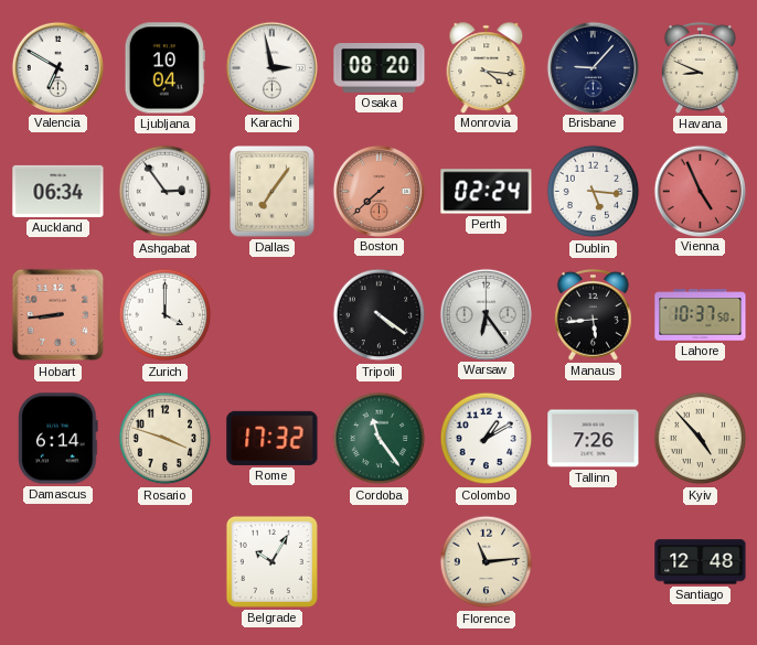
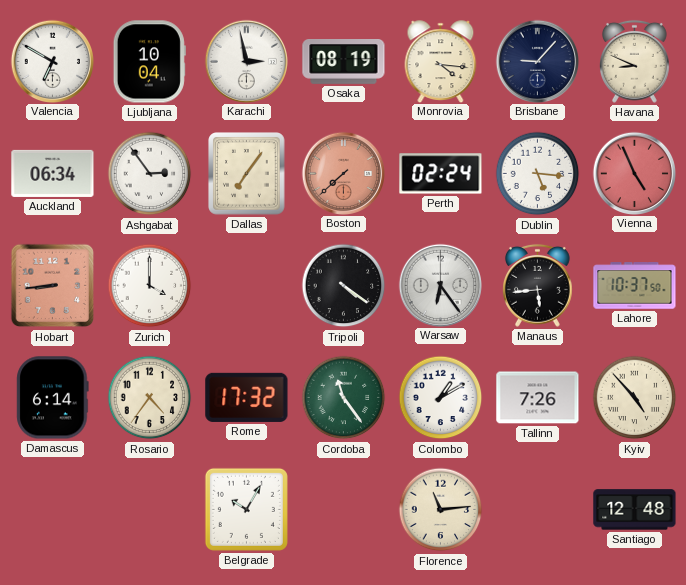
Osaka: 08:20 -> 08:19
Rosario: 3:48 -> 4:36
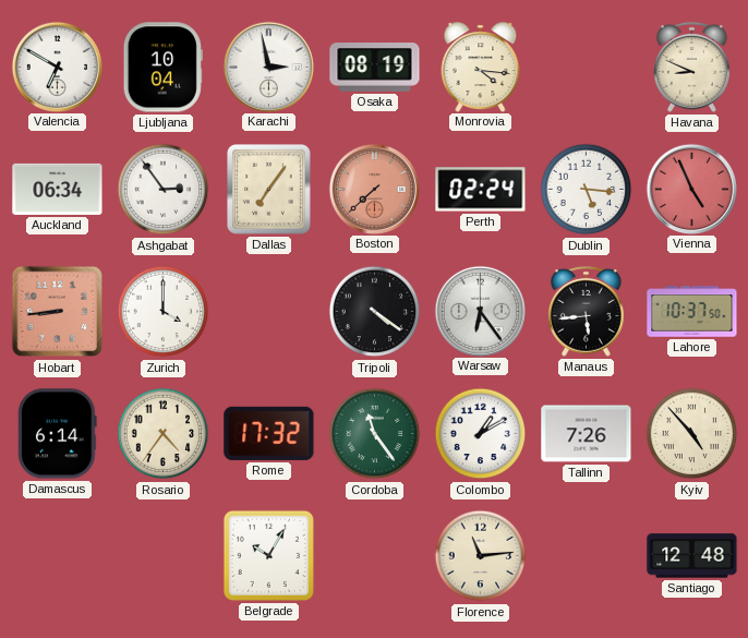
Brisbane: 9:07 -> none
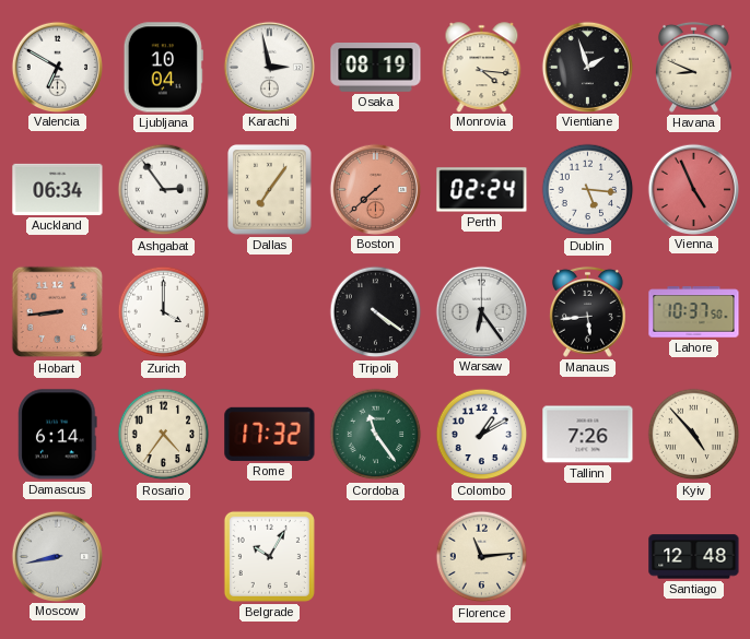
Vientiane: none -> 1:57
Moscow: none -> 8:43
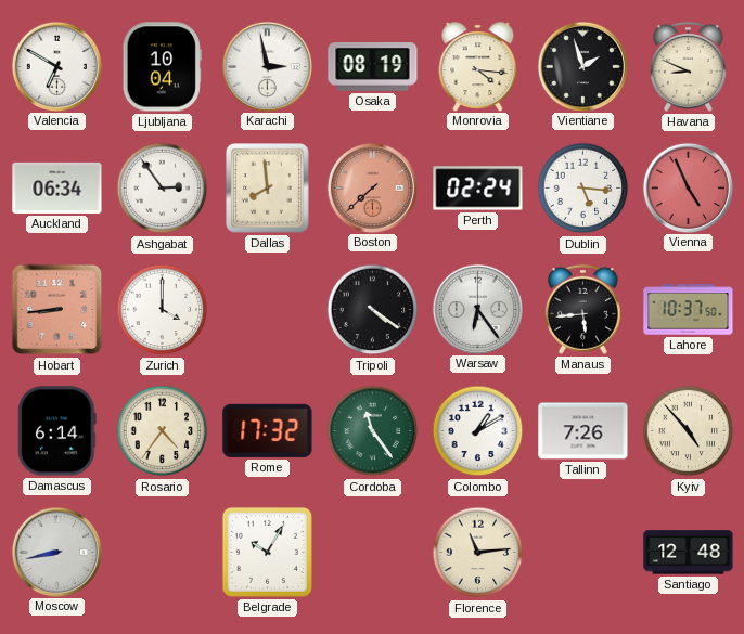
Dallas: 7:06 -> 7:59
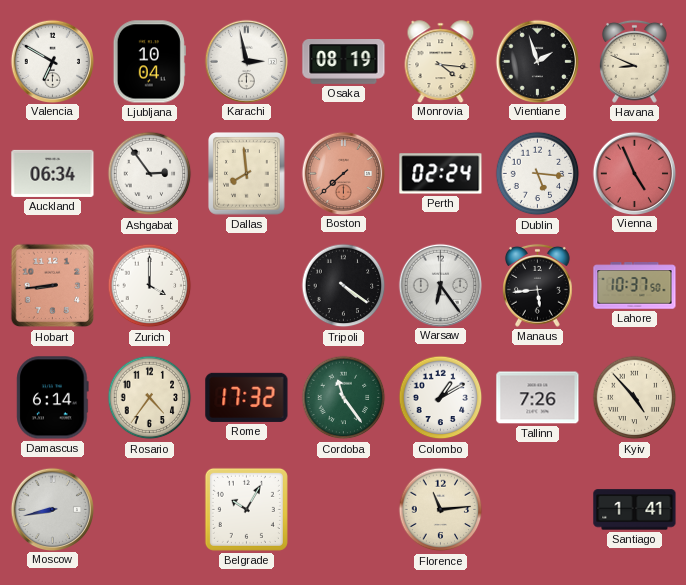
Santiago: 12:48 -> 1:41
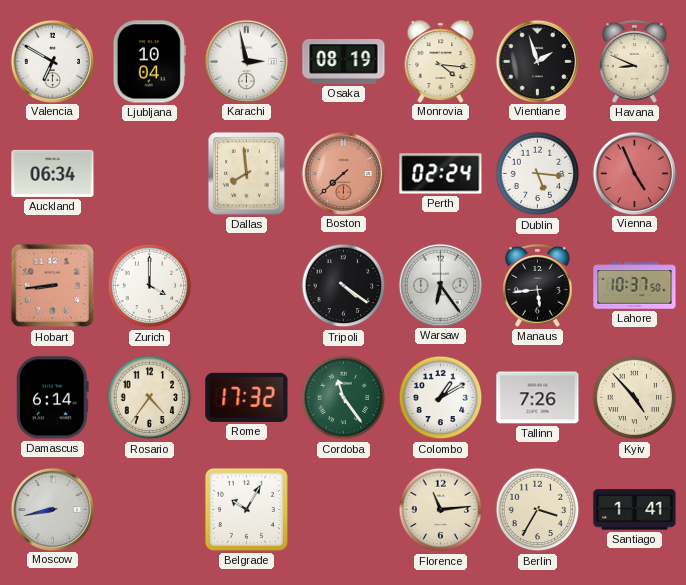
Ashgabat: 2:54 -> none
Berlin: none -> 3:35
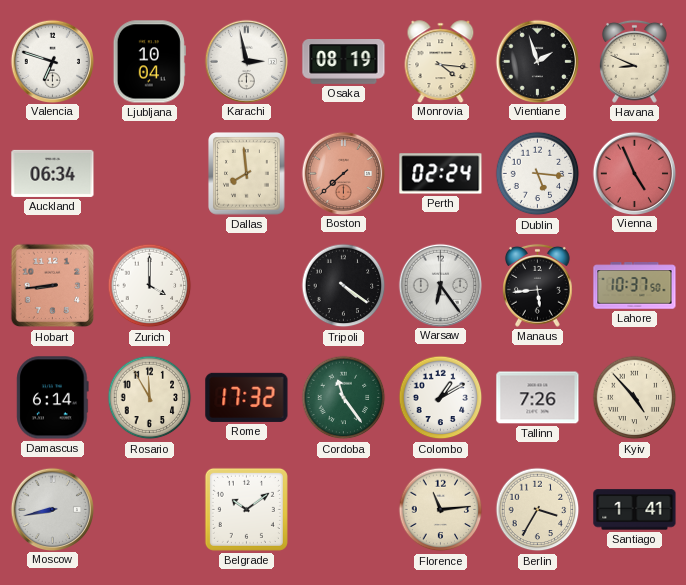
Valencia: 6:50 -> 6:48
Rosario: 4:36 -> 11:55
Belgrade: 10:05 -> 10:09
